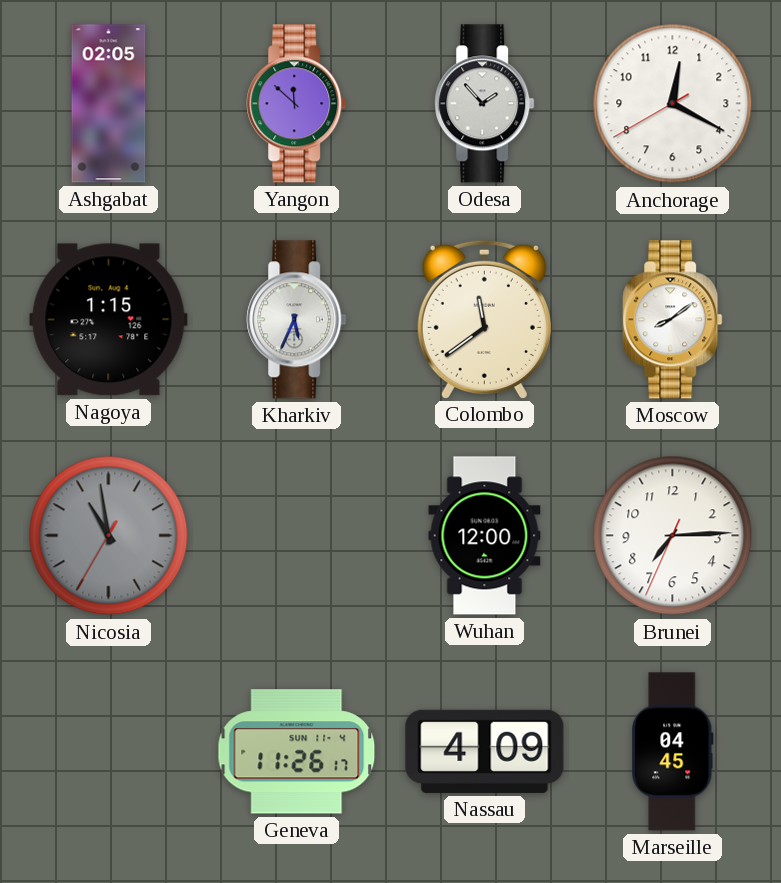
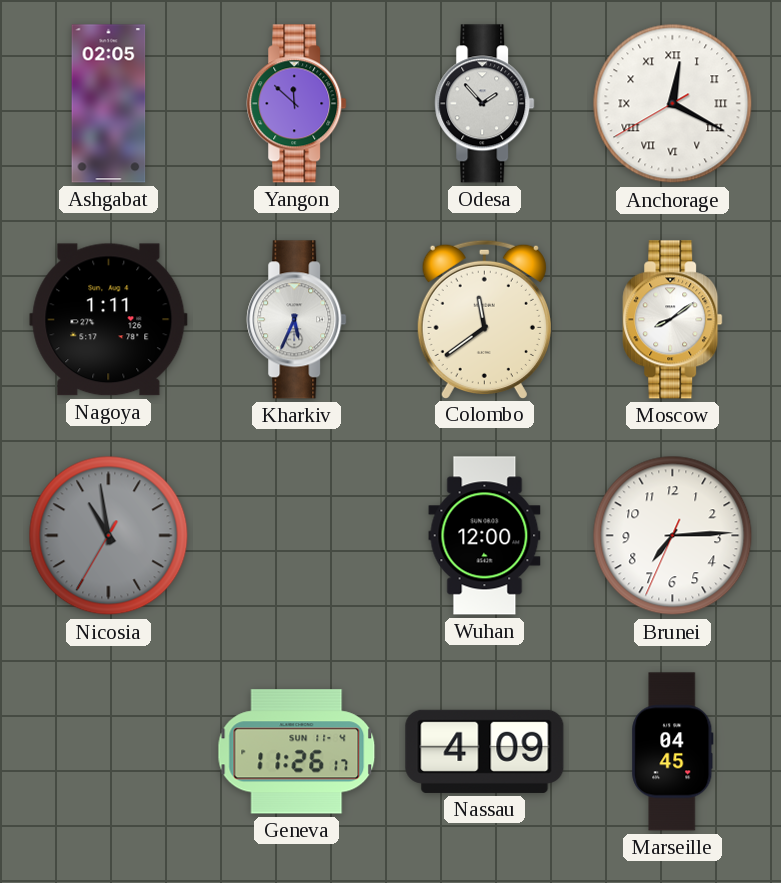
Anchorage numerals: Arabic -> Roman
Nagoya: 1:15 -> 1:11
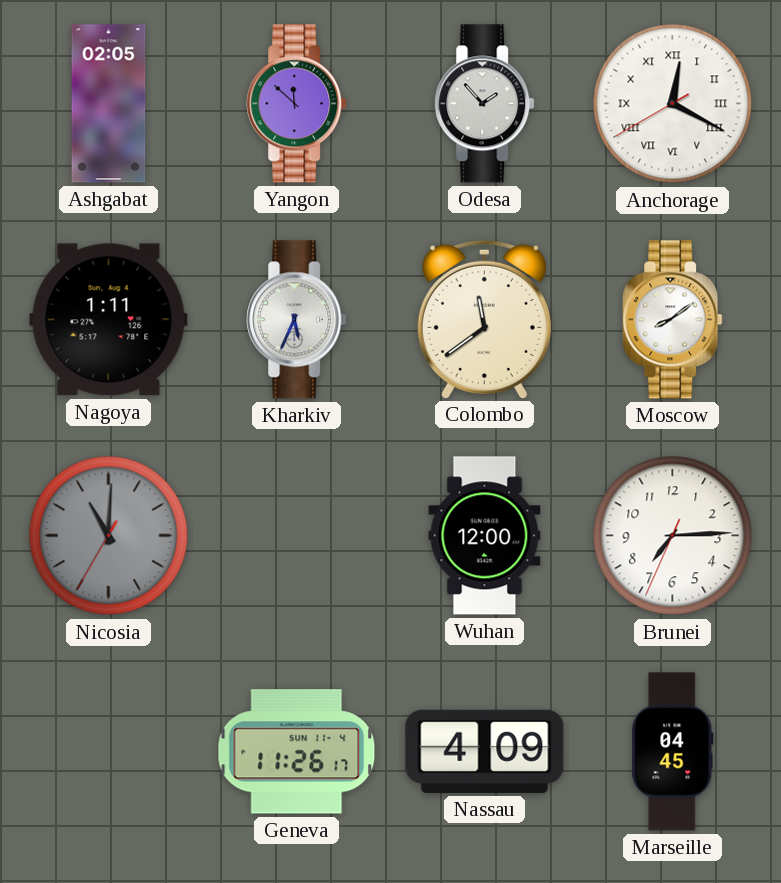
Nicosia: 10:58 -> 11:00
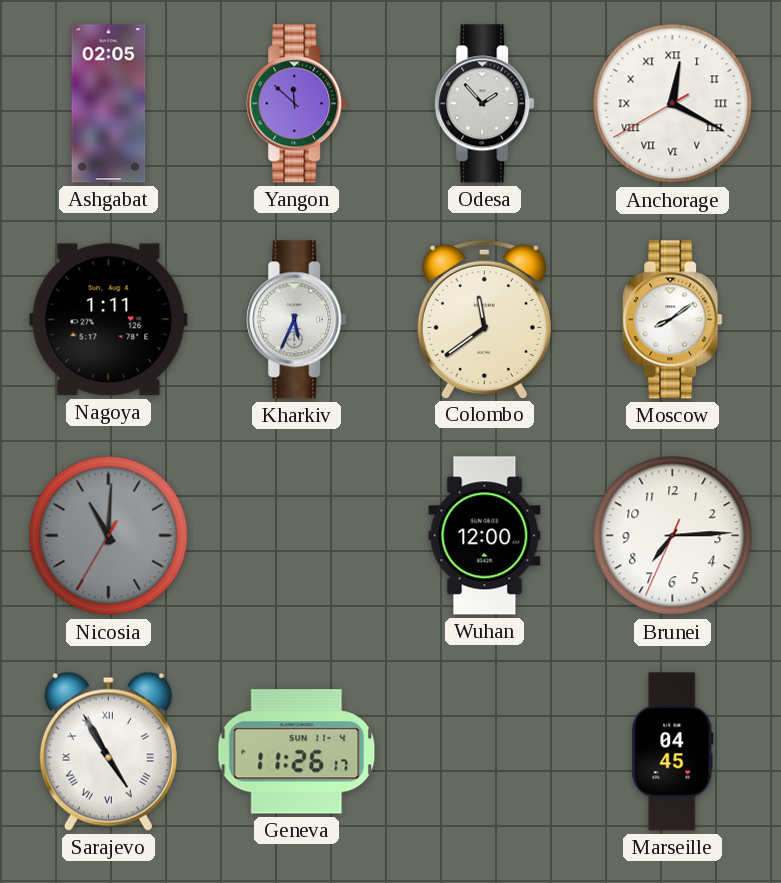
Sarajevo: none -> 4:55
Nassau: 4:09 -> none
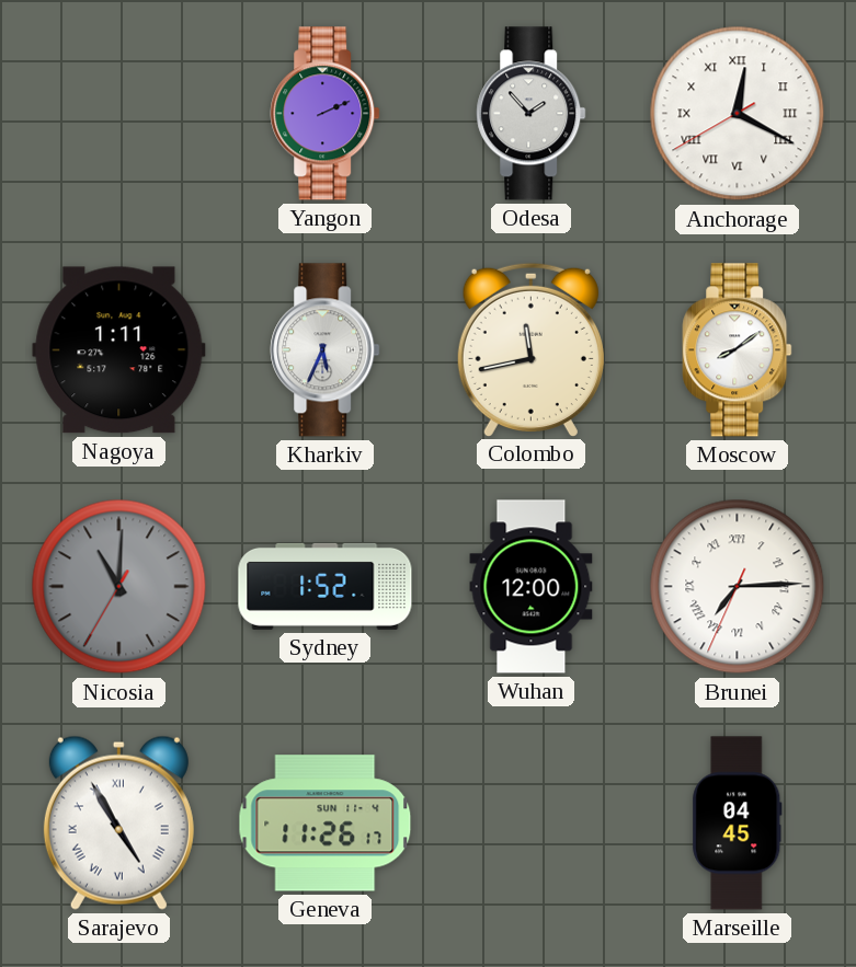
Ashgabat: 02:05 -> none
Yangon: 11:52 -> 2:11
Colombo: 11:39 -> 11:43
Sydney: none -> 1:52
Brunei numerals: Arabic -> Roman
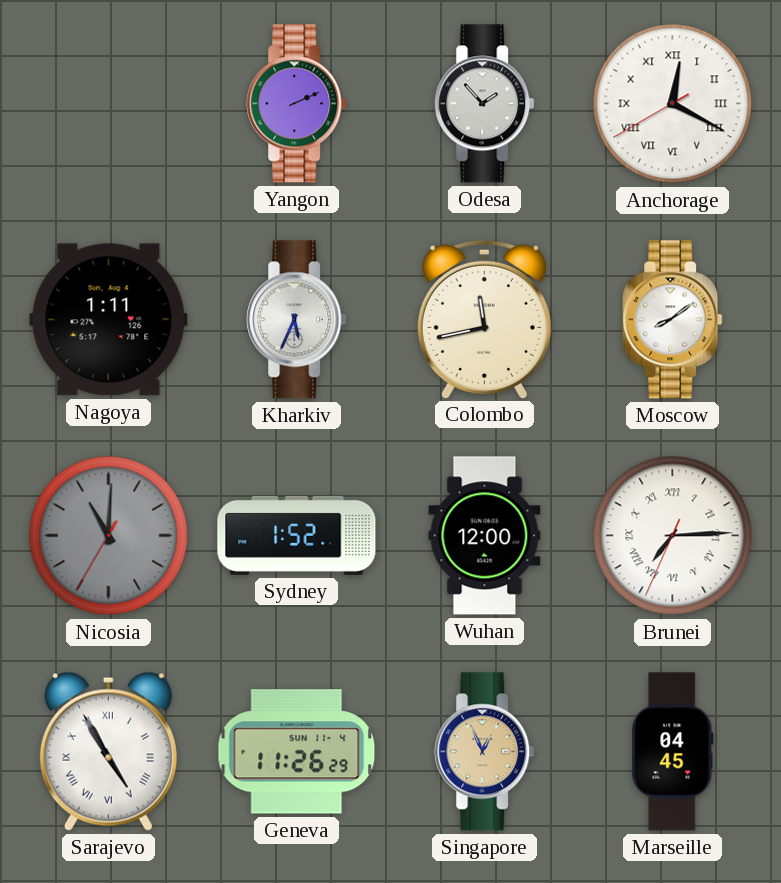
Geneva: 11:26:17 -> 11:26:29
Singapore: none -> 12:56
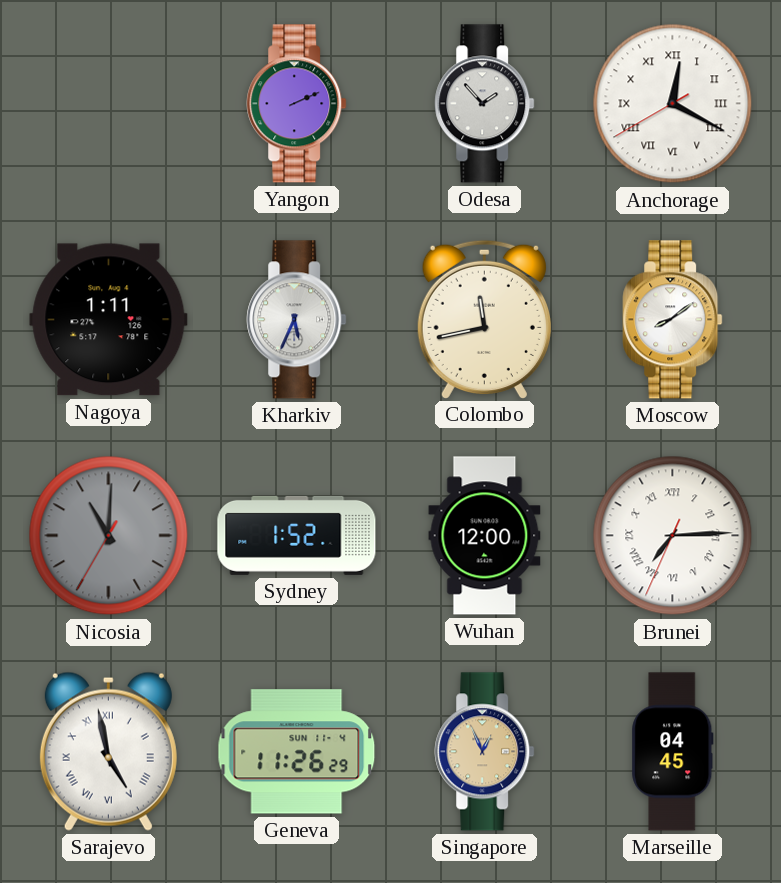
Sarajevo: 4:55 -> 4:58
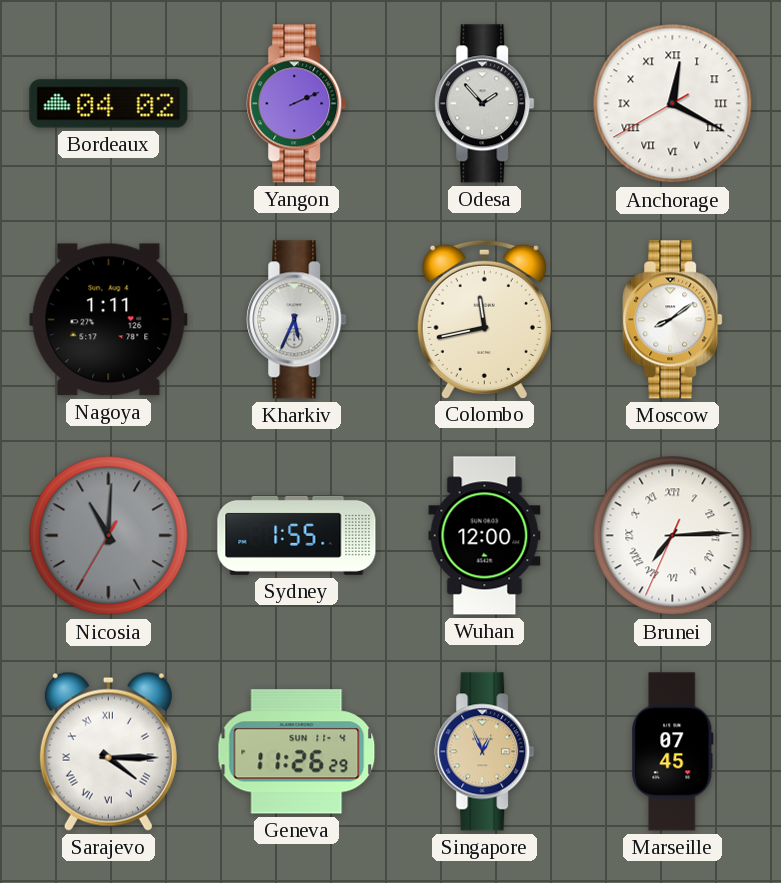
Bordeaux: none -> 04:02
Sydney: 1:52 -> 1:55
Sarajevo: 4:58 -> 4:15
Marseille: 04:45 -> 07:45
